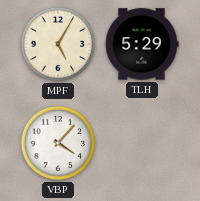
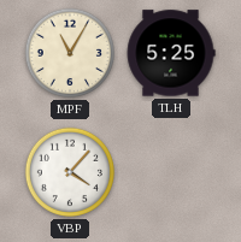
MPF: 5:05 -> 11:05
TLH: 5:29 -> 5:25
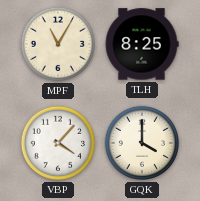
TLH: 5:25 -> 8:25
GQK: none -> 4:00
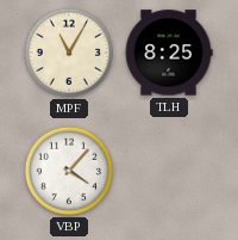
GQK: 4:00 -> none
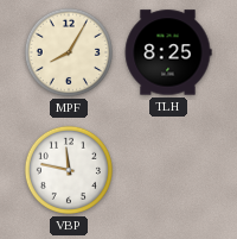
MPF: 11:05 -> 8:05
VBP: 4:07 -> 11:47
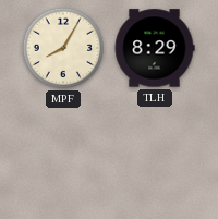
TLH: 8:25 -> 8:29
VBP: 11:47 -> none
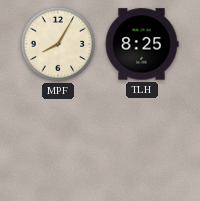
TLH: 8:29 -> 8:25
